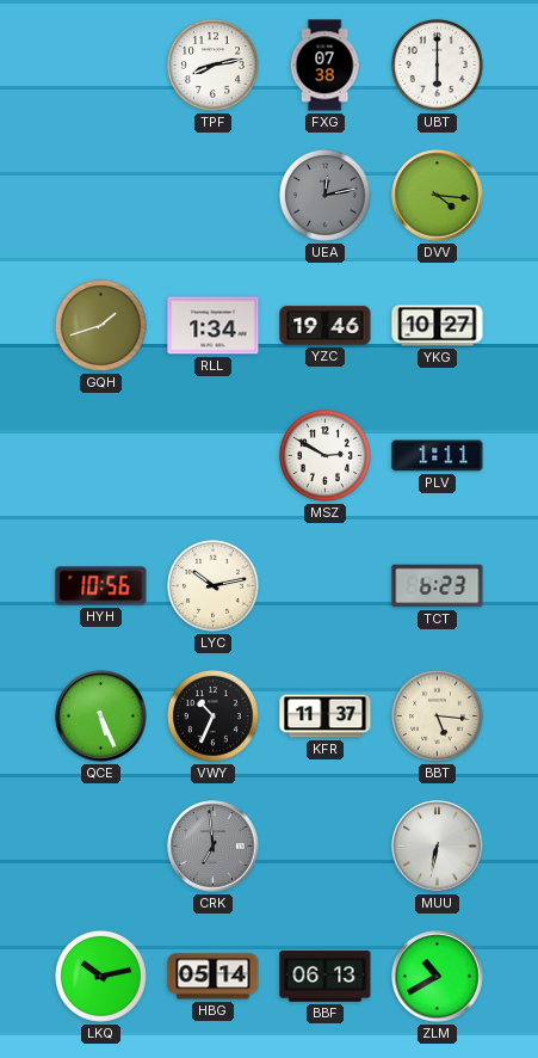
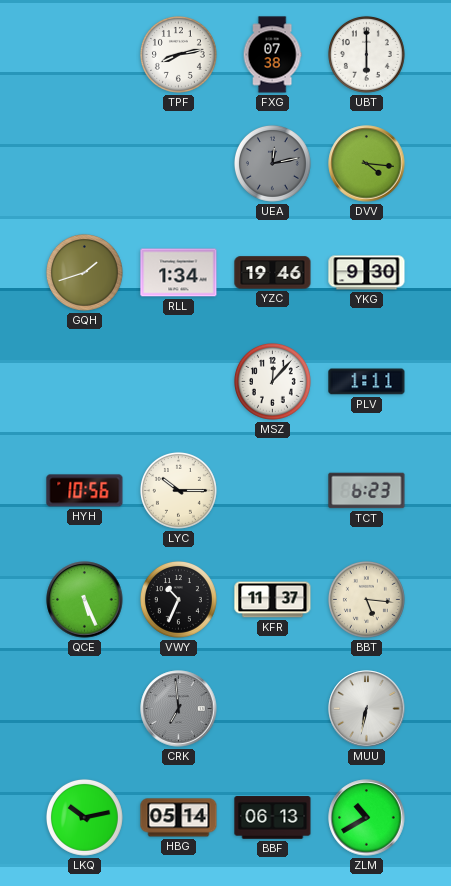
YKG: 10:27 -> 9:30
MSZ: 2:50 -> 12:07
LYC: 10:13 -> 10:15
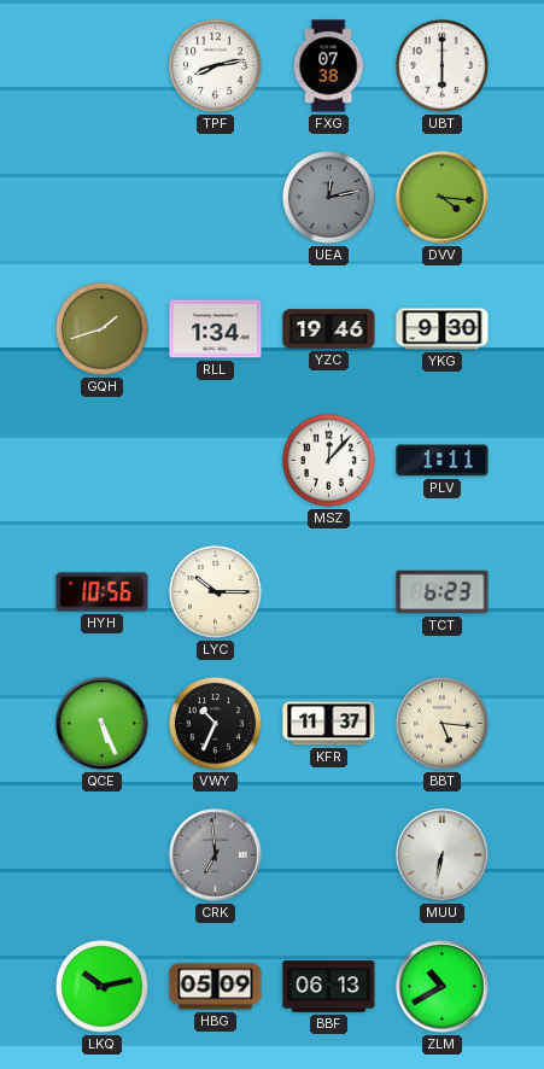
HBG: 05:14 -> 05:09
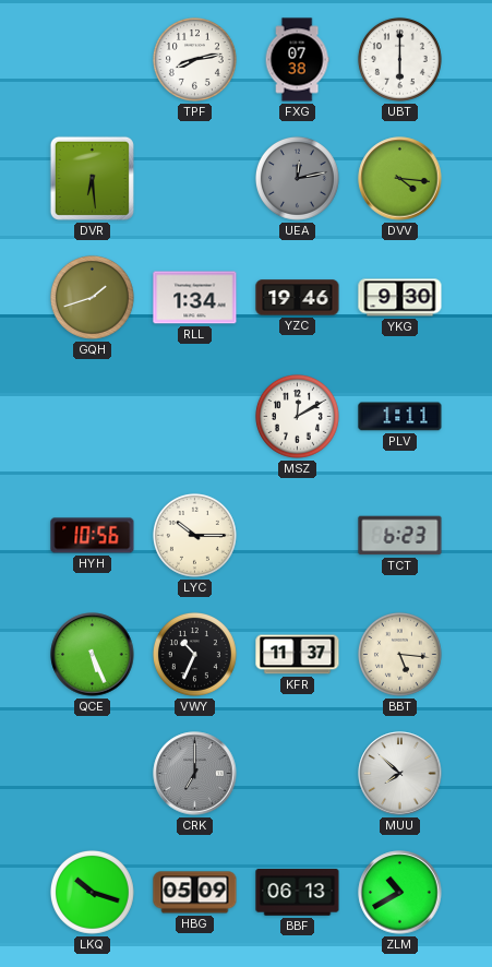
DVR: none -> 6:29
MSZ: 12:07 -> 12:10
CRK: 6:59 -> 7:00
MUU: 6:32 -> 7:52
LKQ: 10:13 -> 10:18
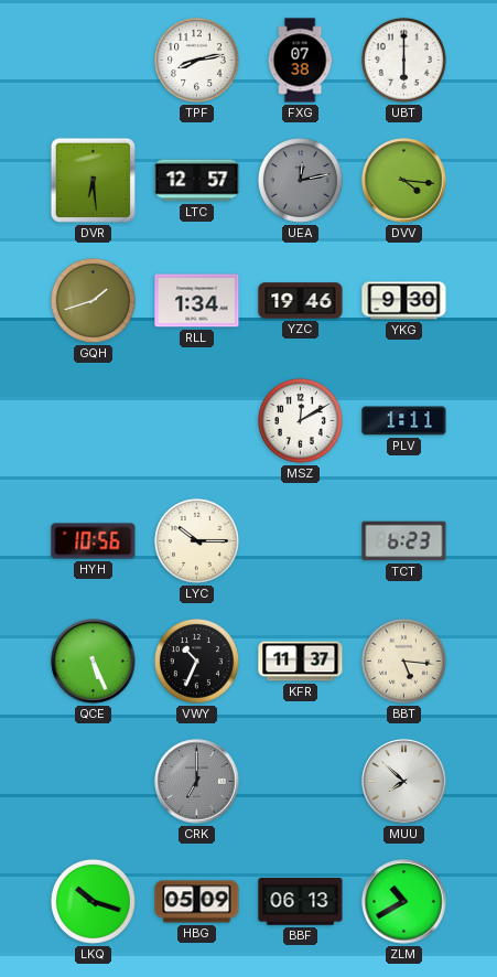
LTC: none -> 12:57
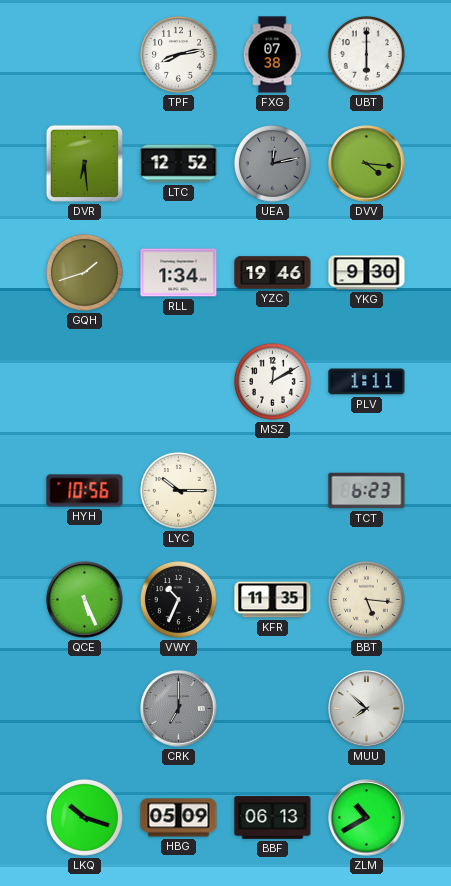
LTC: 12:57 -> 12:52
KFR: 11:37 -> 11:35
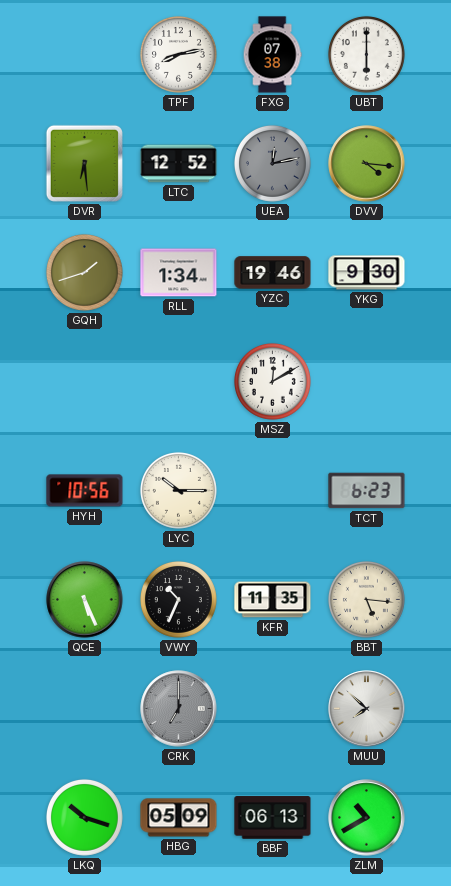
PLV: 1:11 -> none
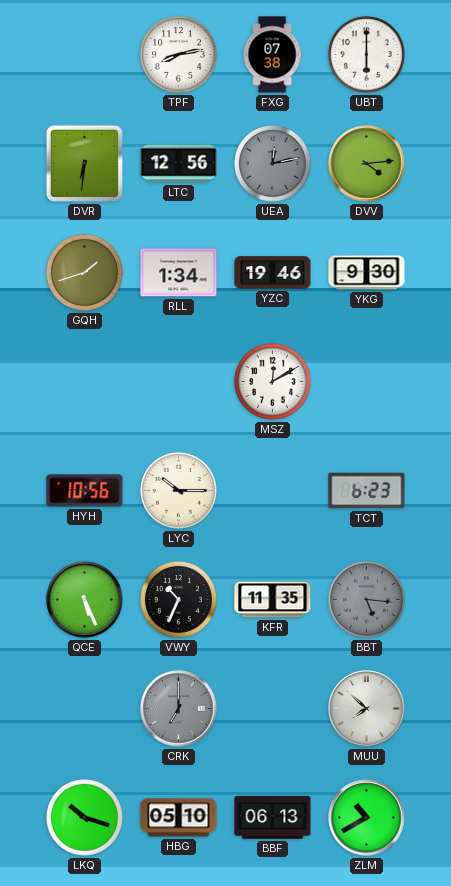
DVR: 6:29 -> 6:31
LTC: 12:52 -> 12:56
DVV: 4:16 -> 4:14
BBT dial: cream -> grey
HBG: 05:09 -> 05:10
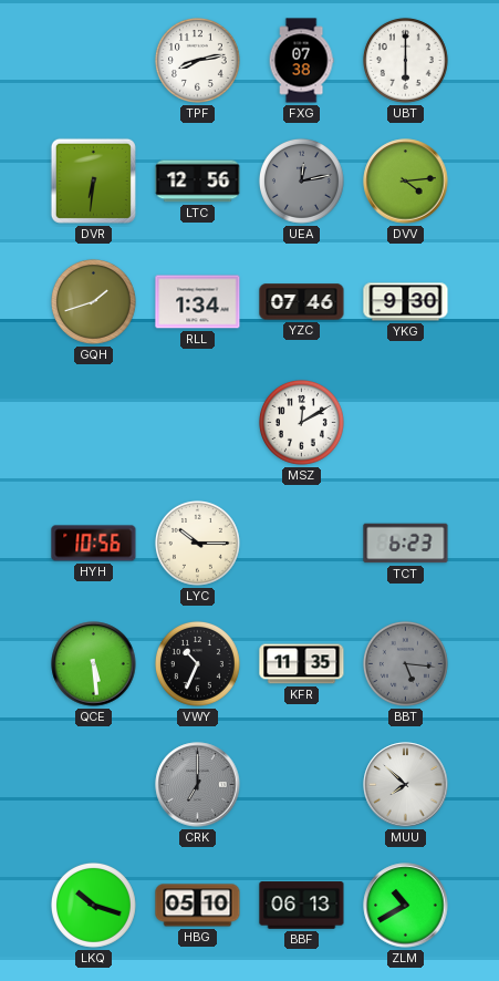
YZC: 19:46 -> 07:46
QCE: 5:26 -> 5:29
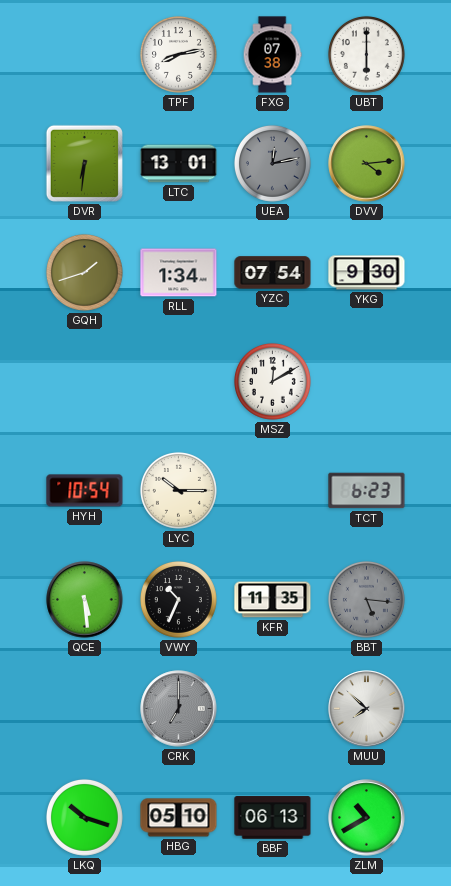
LTC: 12:56 -> 13:01
YZC: 07:46 -> 07:54
HYH: 10:56 -> 10:54
